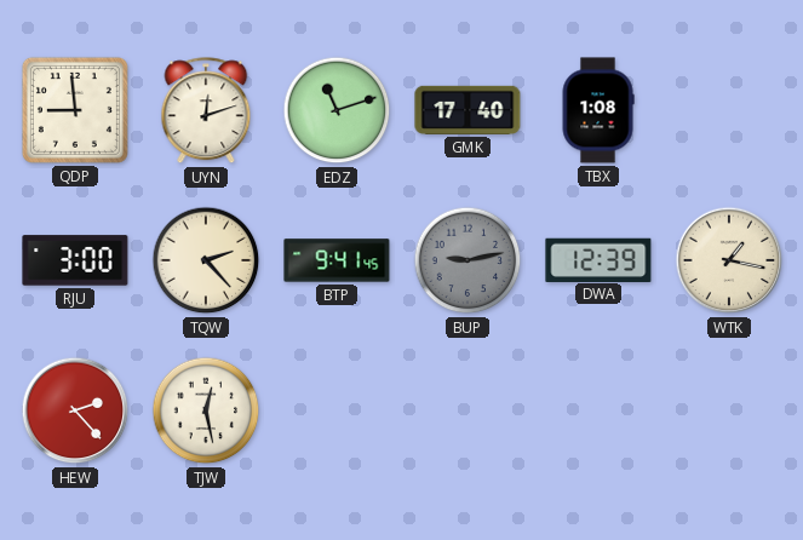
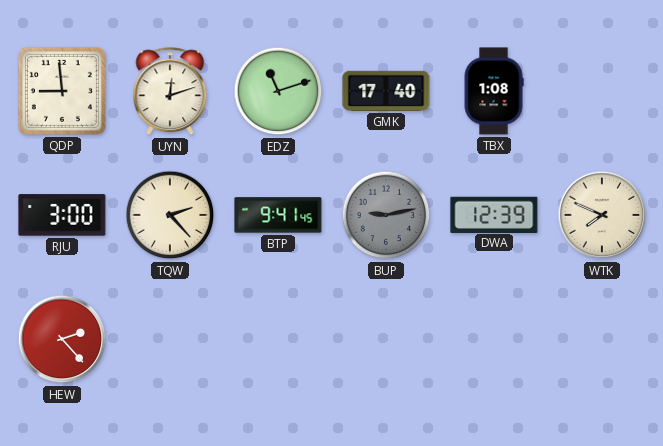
WTK: 1:17 -> 7:49
TJW: 12:28 -> none
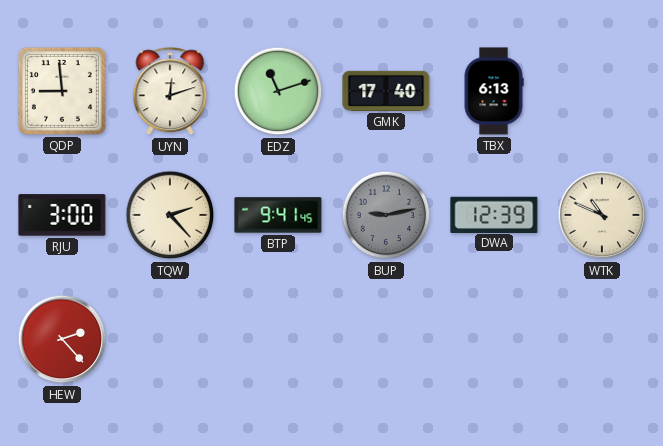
TBX: 1:08 -> 6:13
WTK: 7:49 -> 10:49
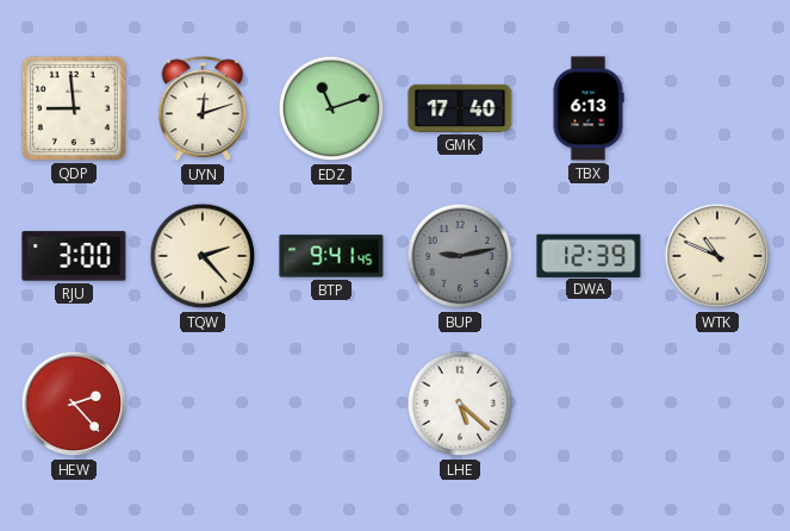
LHE: none -> 5:22
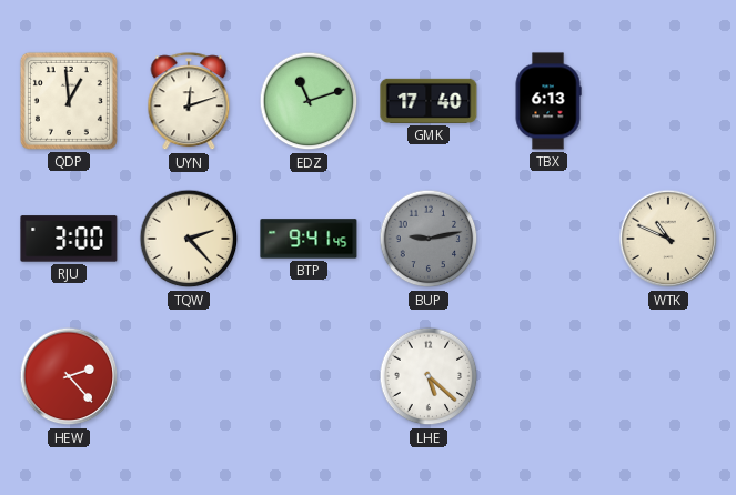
QDP: 8:59 -> 12:59
DWA: 12:39 -> none
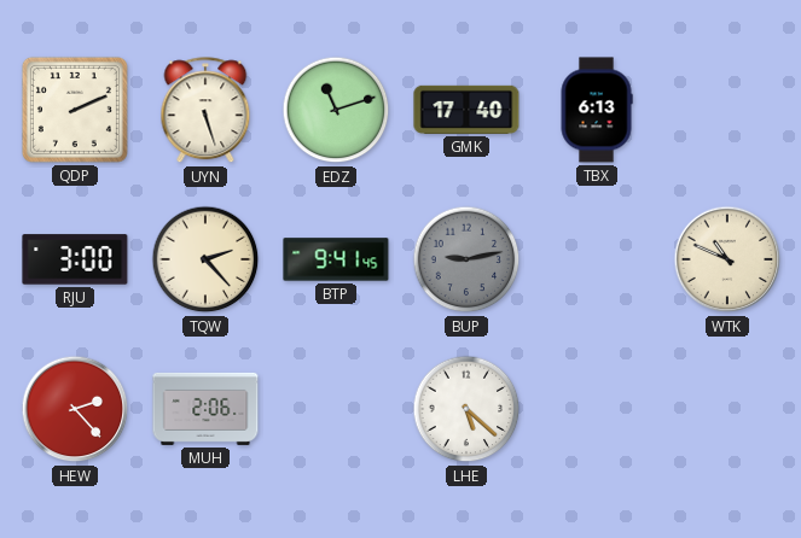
QDP: 12:59 -> 2:11
UYN: 12:12 -> 5:27
MUH: none -> 2:06
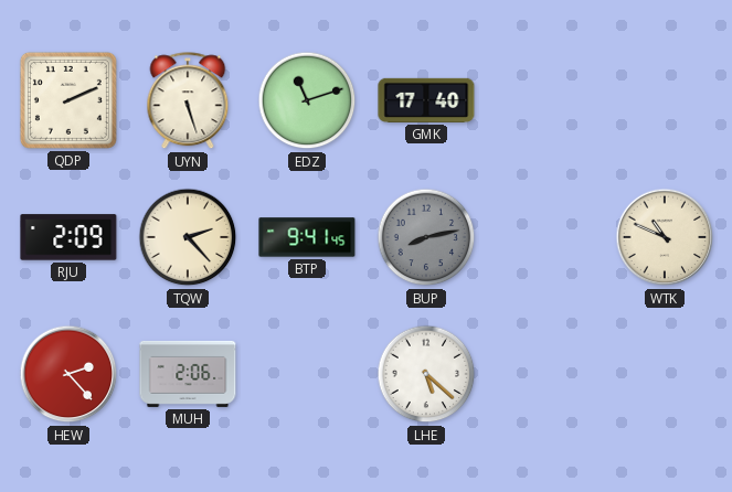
TBX: 6:13 -> none
RJU: 3:00 -> 2:09
BUP: 9:13 -> 8:13
